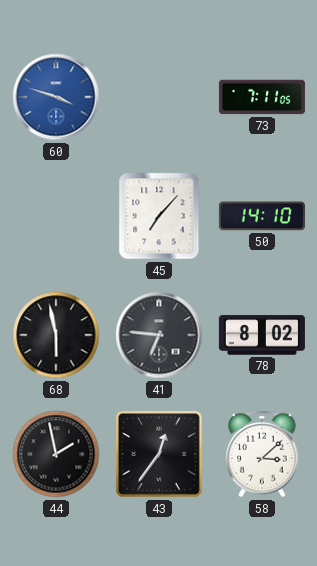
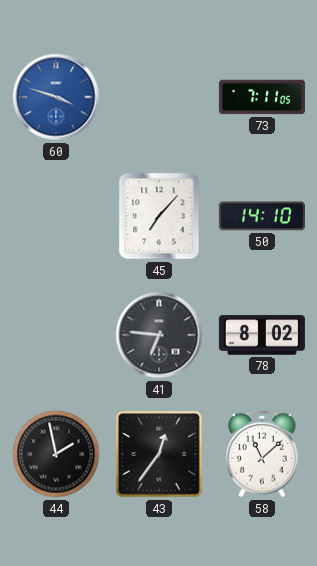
68: 5:58 -> none
58: 3:08 -> 11:08
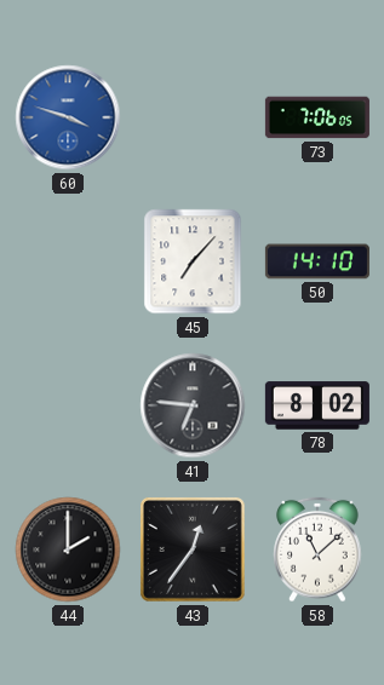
73: 7:11 -> 7:06
44: 1:58 -> 2:00
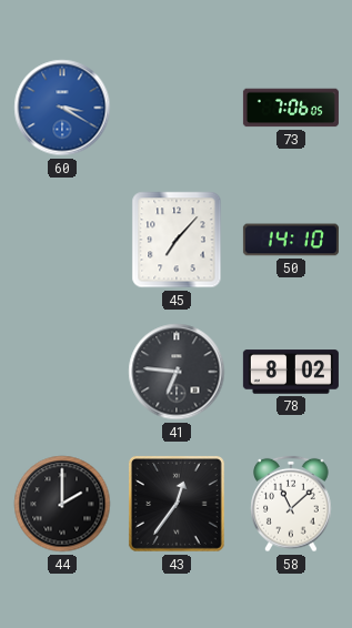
60: 3:48 -> 3:20
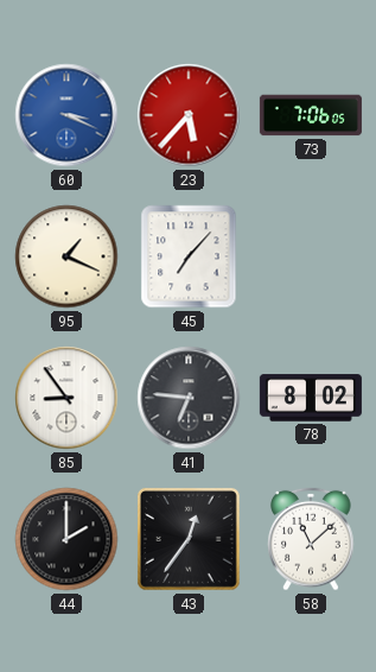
60: 3:20 -> 3:19
23: none -> 5:37
95: none -> 1:19
50: 14:10 -> none
85: none -> 8:54
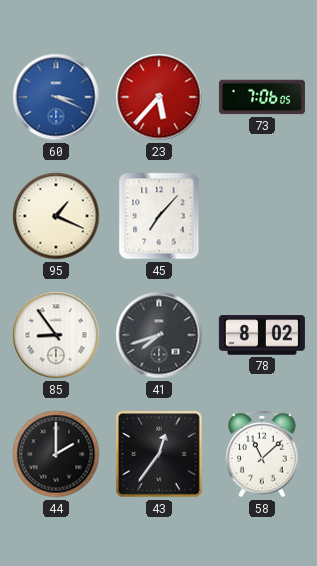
41: 6:46 -> 7:42
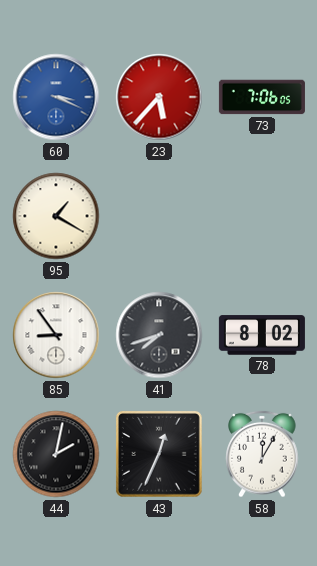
95: 1:19 -> 1:20
45: 7:07 -> none
44: 2:00 -> 2:02
43: 12:36 -> 12:34
58: 11:08 -> 12:05
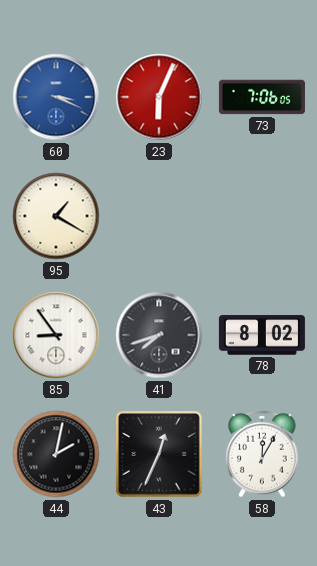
23: 5:37 -> 6:04
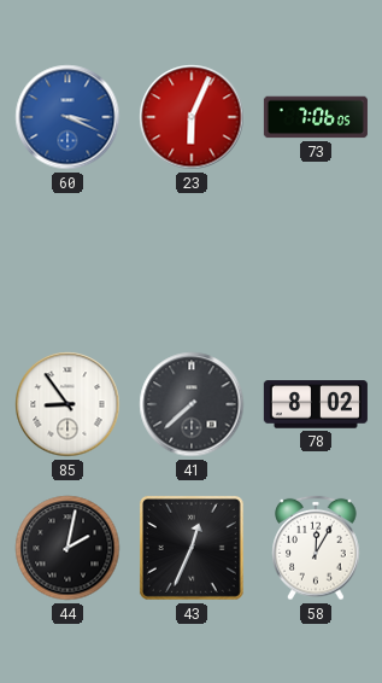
95: 1:20 -> none
41: 7:42 -> 7:38
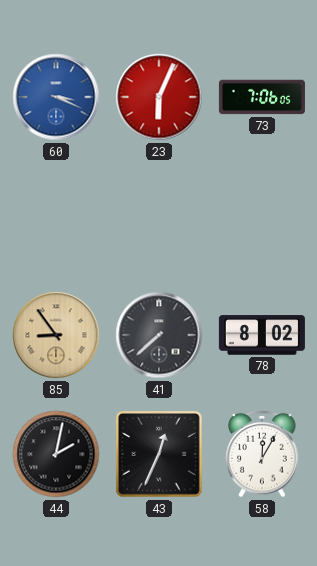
85 dial: white -> champagne
